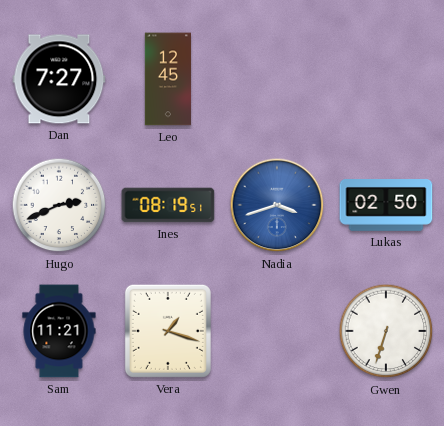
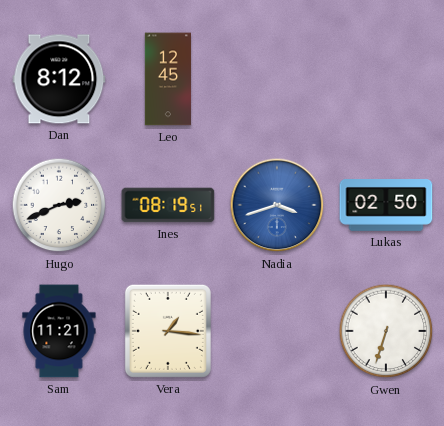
Dan: 7:27 -> 8:12
Vera: 1:18 -> 1:16
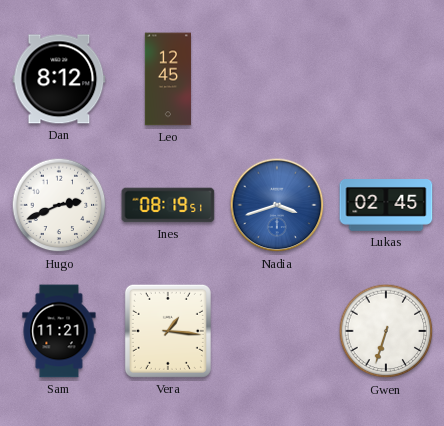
Lukas: 02:50 -> 02:45
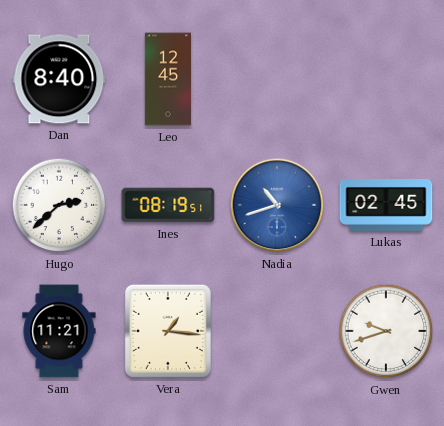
Dan: 8:12 -> 8:40
Hugo: 2:41 -> 2:38
Nadia: 3:42 -> 10:42
Gwen: 6:33 -> 9:42
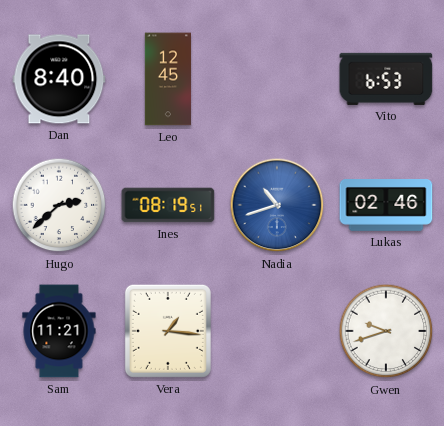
Vito: none -> 6:53
Lukas: 02:45 -> 02:46
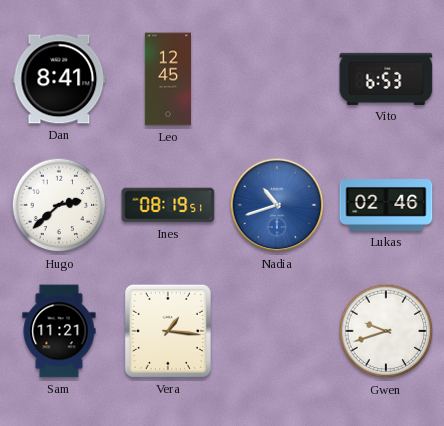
Dan: 8:40 -> 8:41
